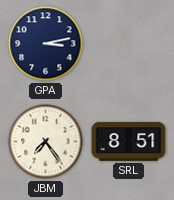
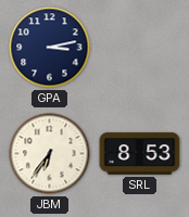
JBM: 7:24 -> 6:36
SRL: 8:51 -> 8:53
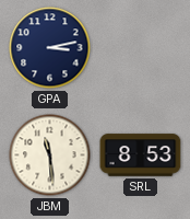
JBM: 6:36 -> 11:29
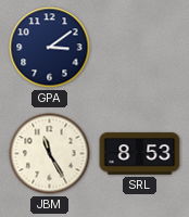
GPA: 3:13 -> 3:09
JBM: 11:29 -> 11:25
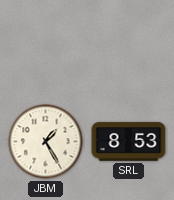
GPA: 3:09 -> none
JBM: 11:25 -> 1:25
